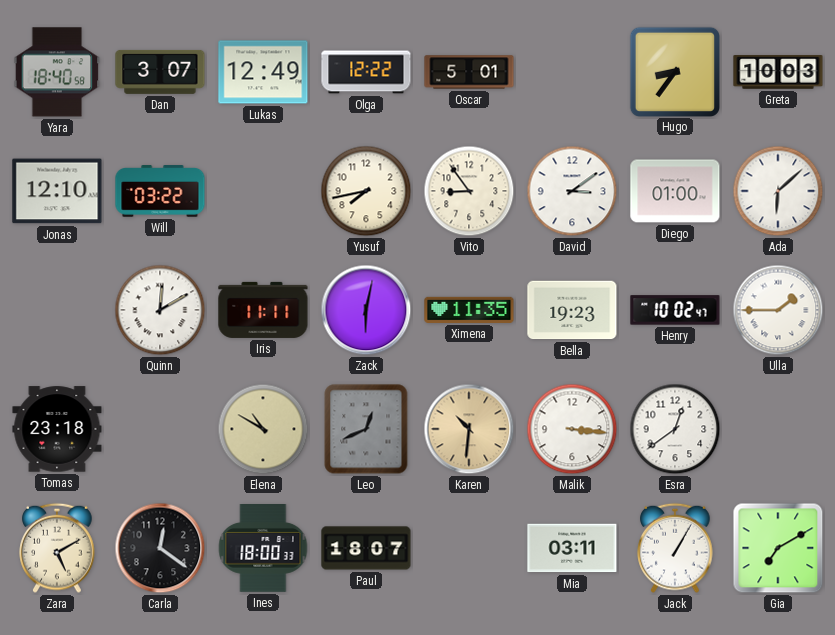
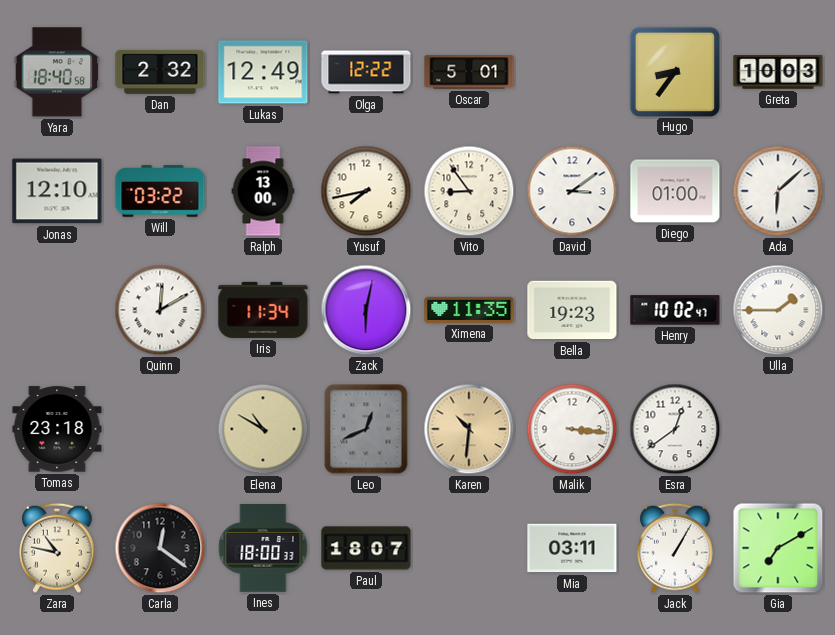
Dan: 3:07 -> 2:32
Ralph: none -> 13:00
Iris: 11:11 -> 11:34
Zara: 5:10 -> 10:47
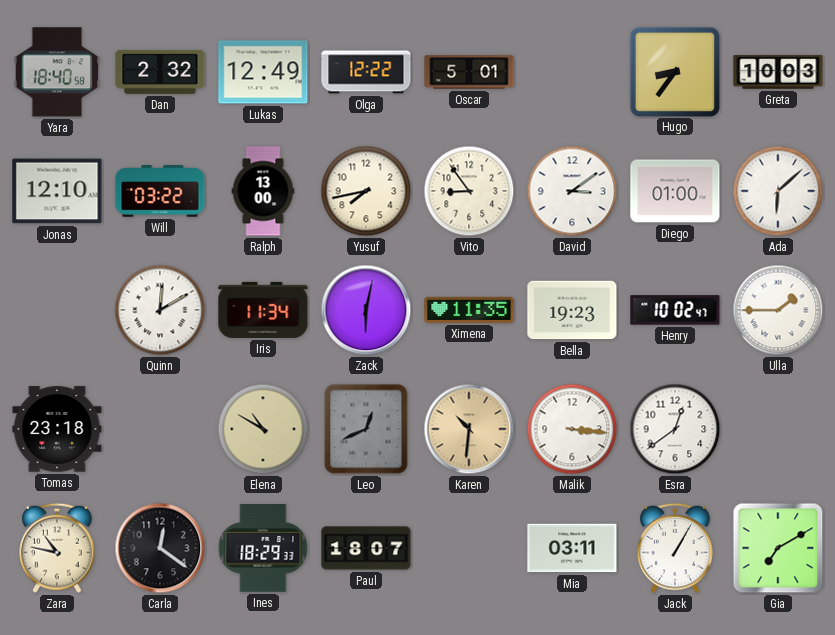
Ines: 18:00 -> 18:29
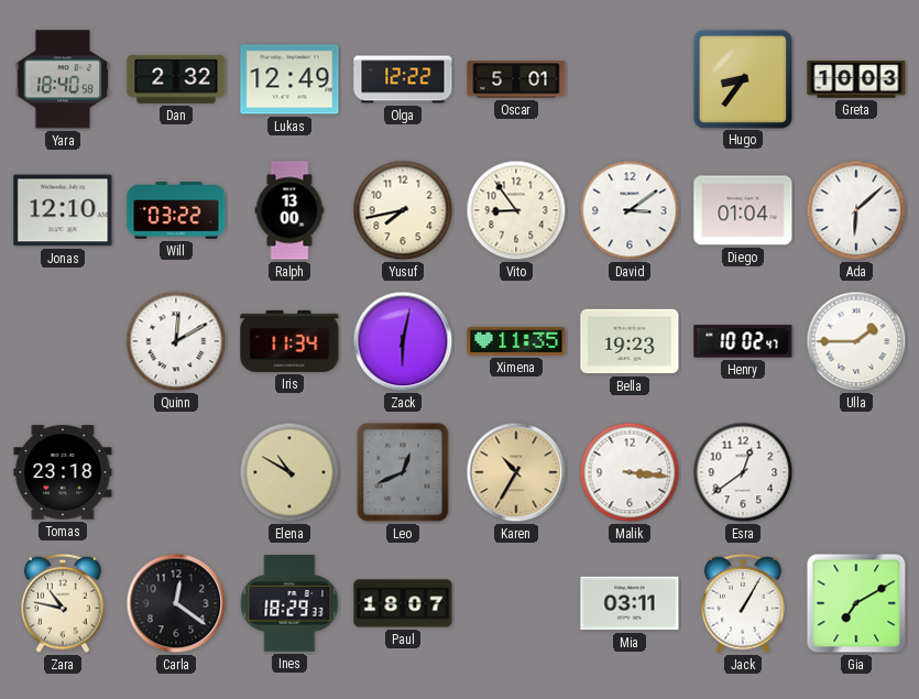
Diego: 01:00 -> 01:04
Karen: 10:31 -> 10:35
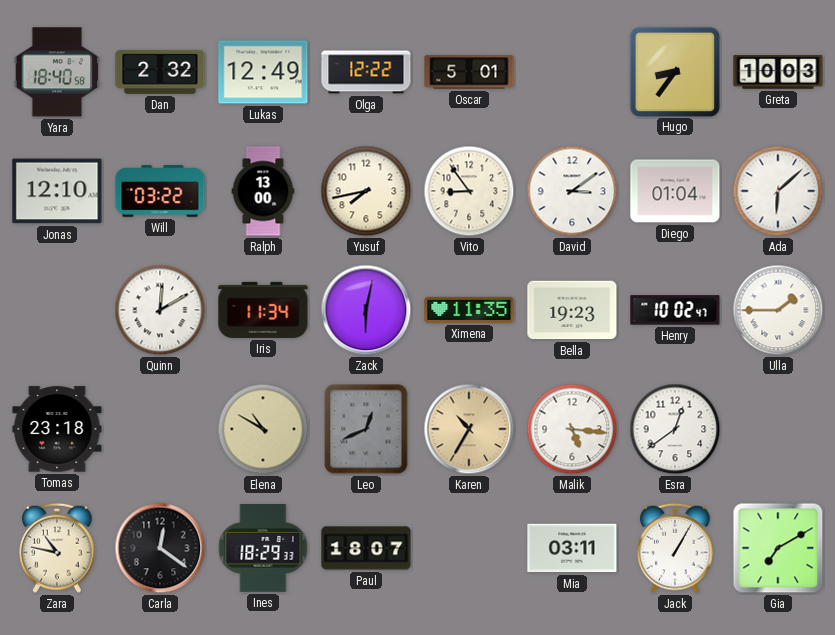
Malik: 3:16 -> 5:16
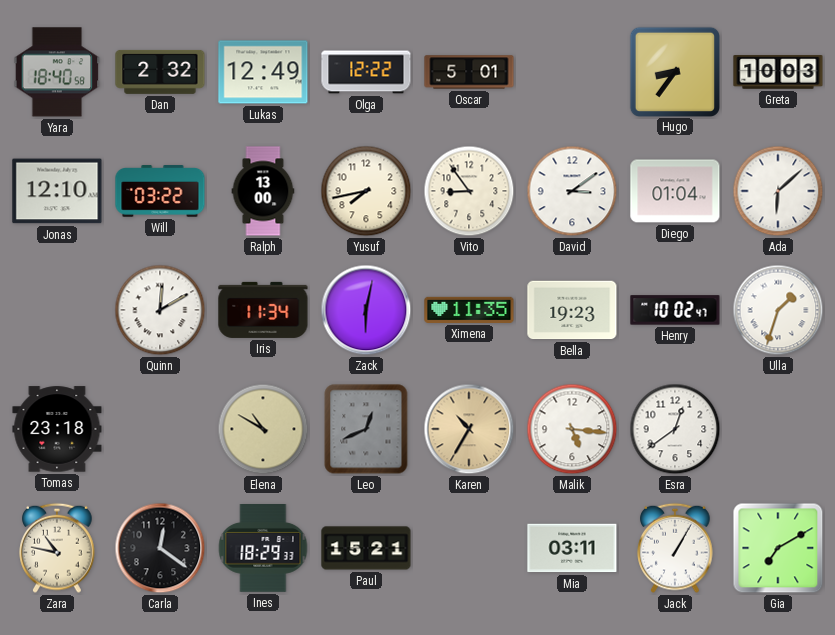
Ulla: 1:45 -> 1:33
Paul: 18:07 -> 15:21
